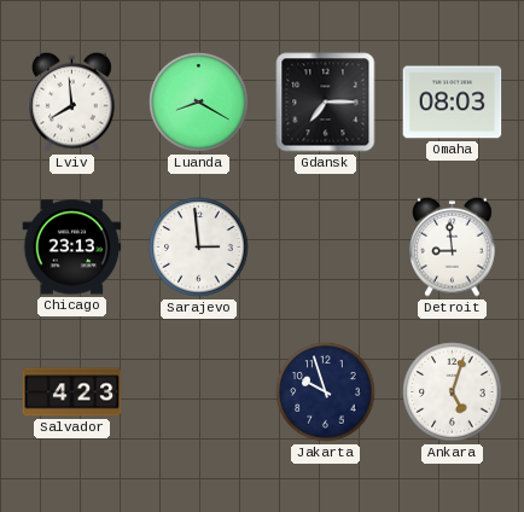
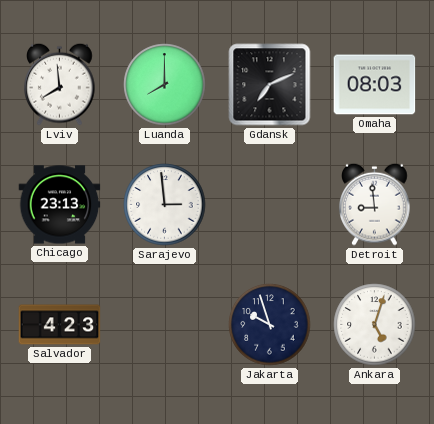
Luanda: 8:20 -> 8:00
Gdansk: 7:15 -> 7:11
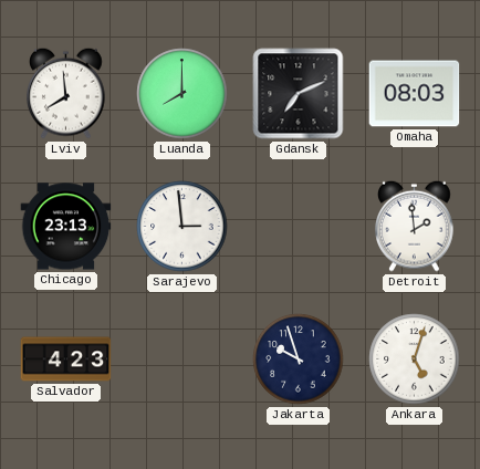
Detroit: 8:59 -> 1:59
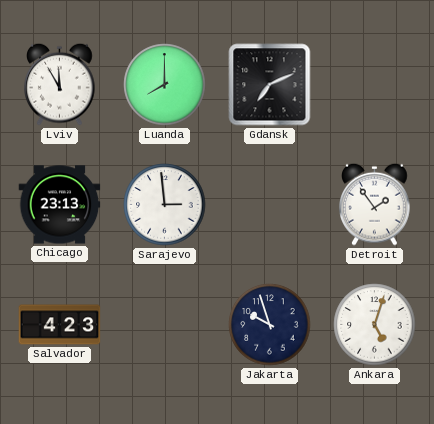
Lviv: 7:59 -> 11:55
Omaha: 08:03 -> none
Detroit: 1:59 -> 1:54
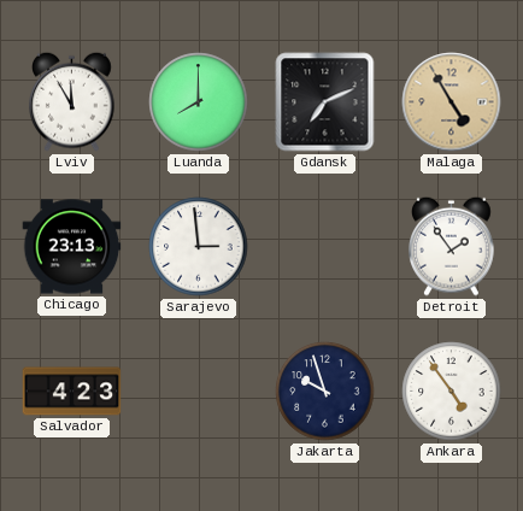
Malaga: none -> 4:55
Ankara: 5:03 -> 4:54
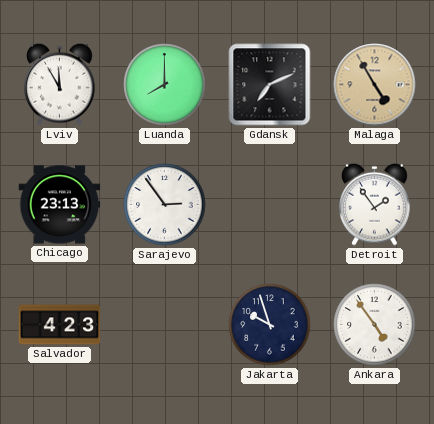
Sarajevo: 2:59 -> 2:54
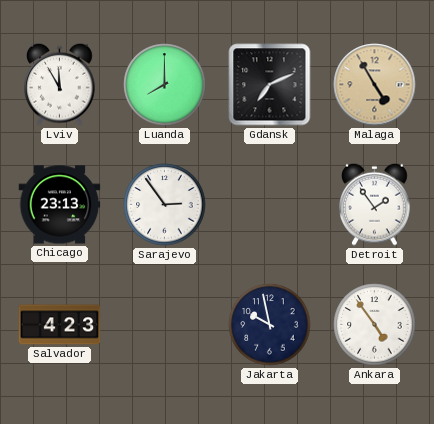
Jakarta: 9:57 -> 9:58
